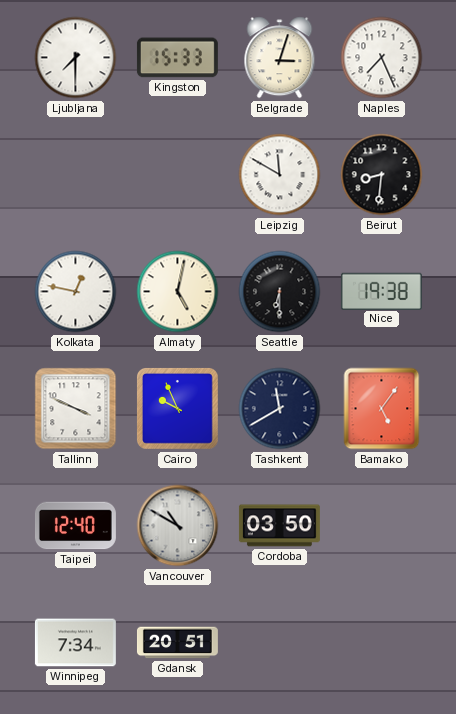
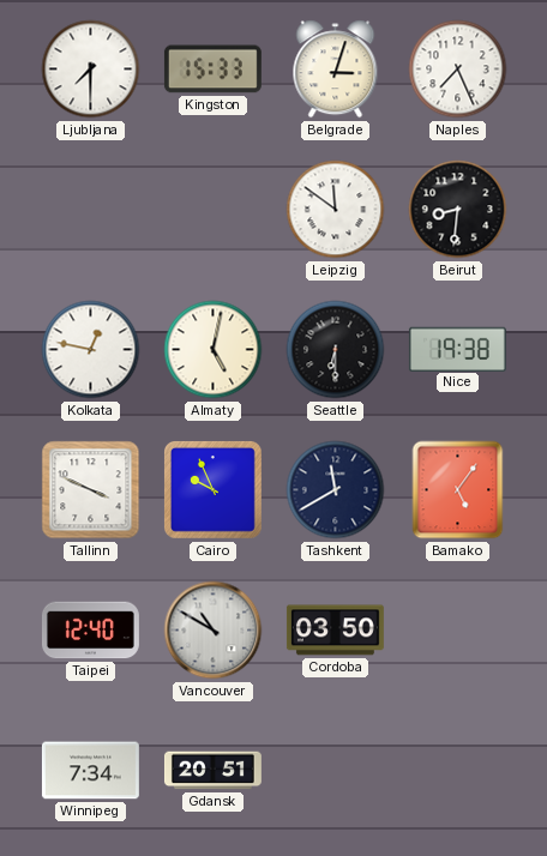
Leipzig: 11:50 -> 11:51
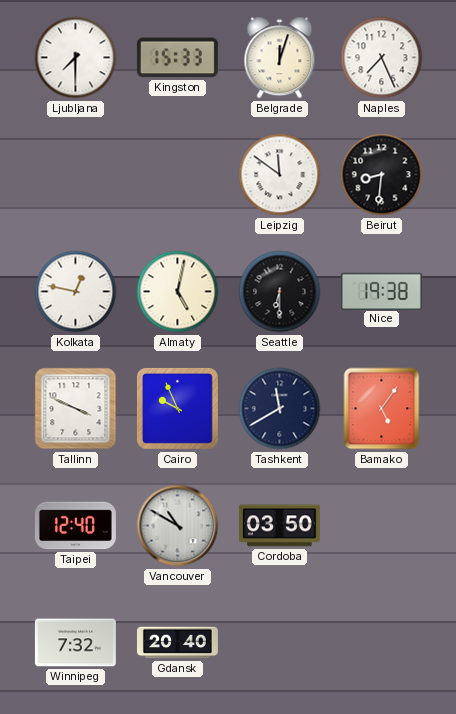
Belgrade: 3:03 -> 12:03
Winnipeg: 7:34 -> 7:32
Gdansk: 20:51 -> 20:40
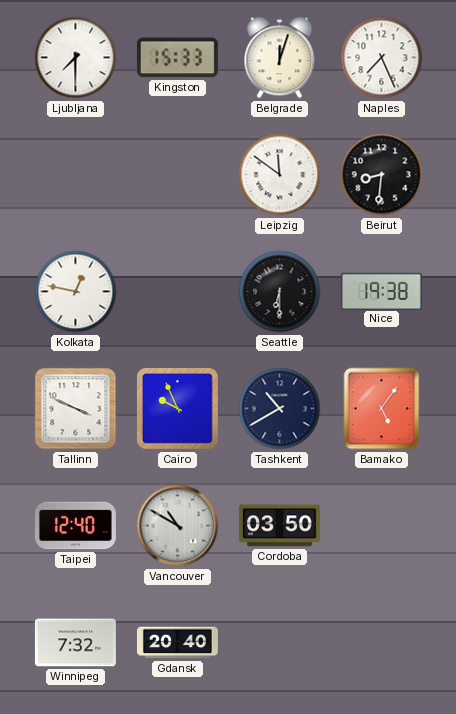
Almaty: 5:02 -> none
Tashkent: 11:40 -> 10:40
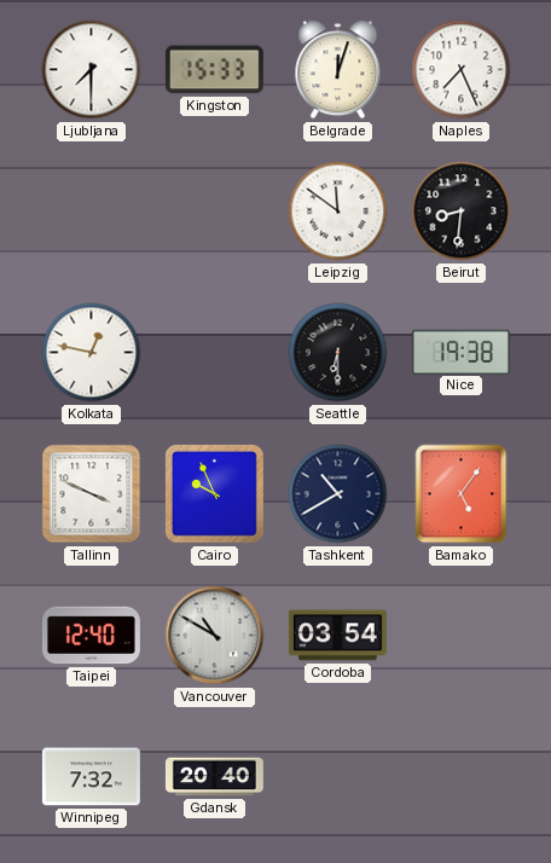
Cordoba: 03:50 -> 03:54
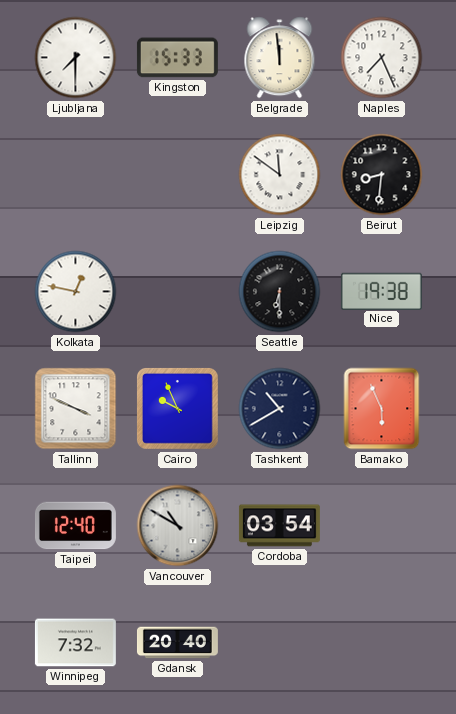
Belgrade: 12:03 -> 11:59
Bamako: 5:06 -> 5:56
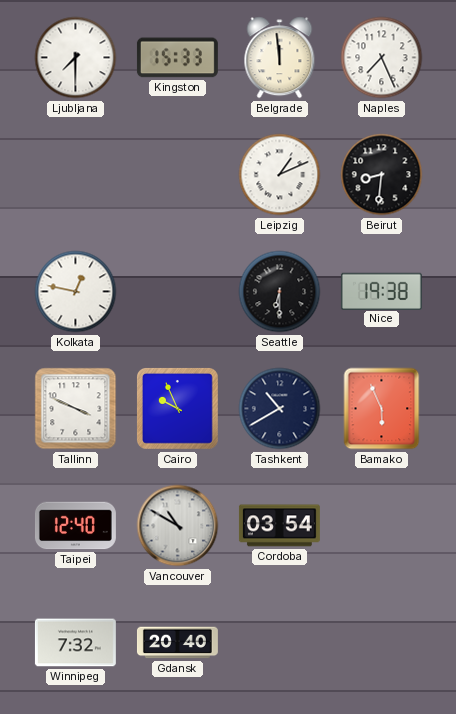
Leipzig: 11:51 -> 1:11
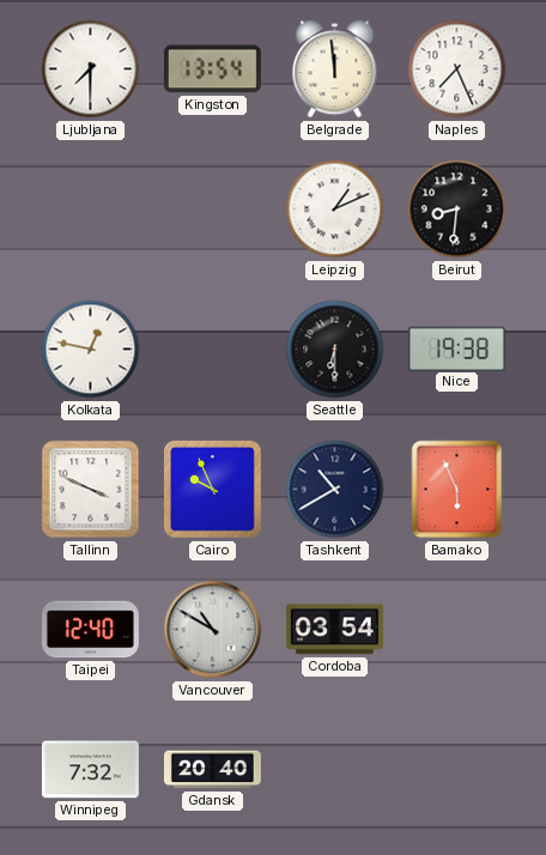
Kingston: 15:33 -> 13:54
